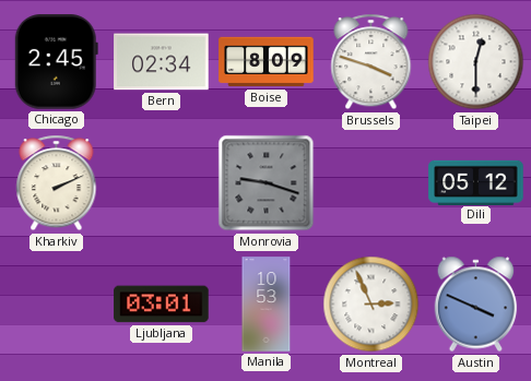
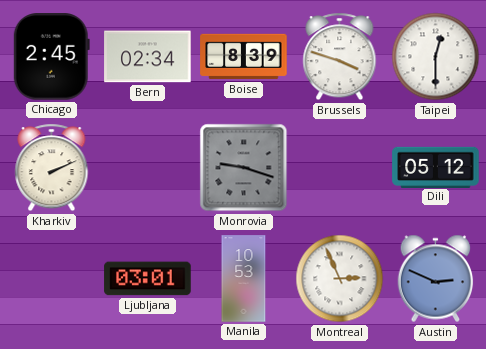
Boise: 8:09 -> 8:39
Austin: 3:49 -> 2:49
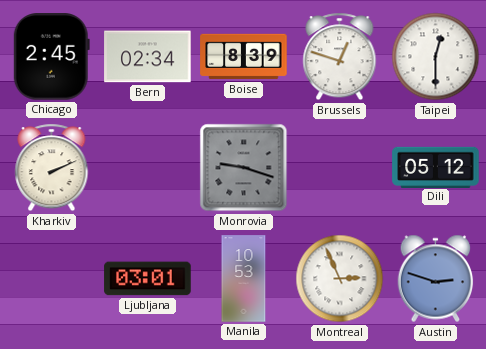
Brussels: 3:48 -> 12:48
Austin: 2:49 -> 2:48
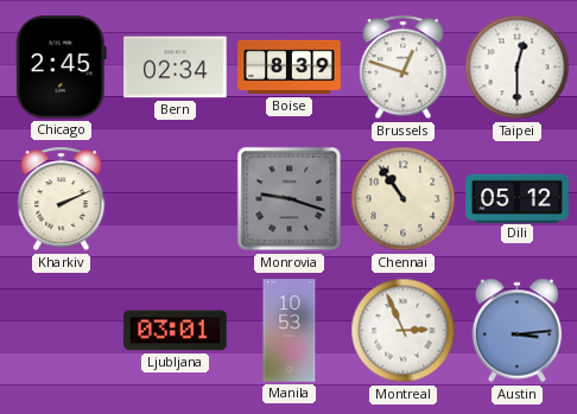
Chennai: none -> 10:54
Austin: 2:48 -> 3:14
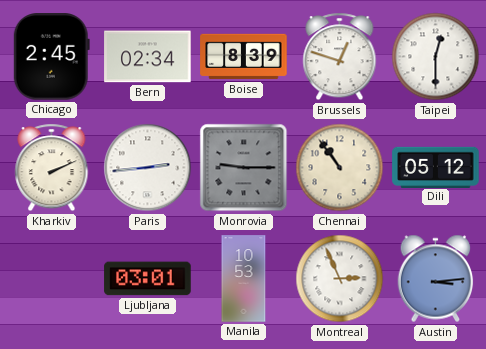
Paris: none -> 2:44
Monrovia: 9:18 -> 9:15
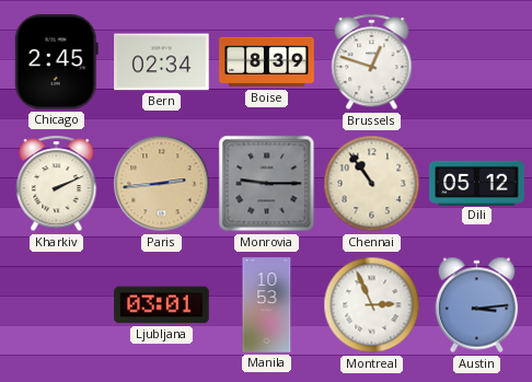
Taipei: 12:30 -> none
Paris dial: white -> champagne
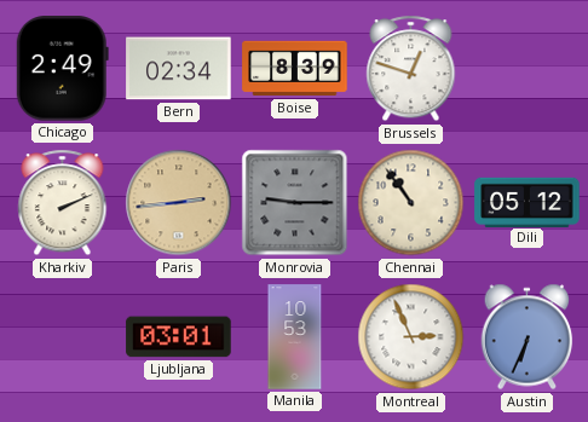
Chicago: 2:45 -> 2:49
Austin: 3:14 -> 6:34
